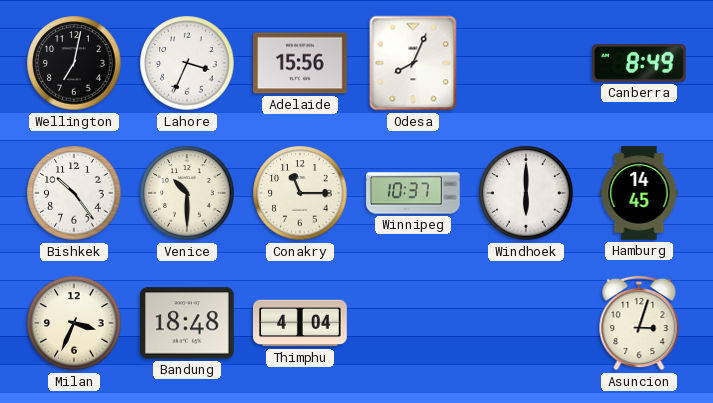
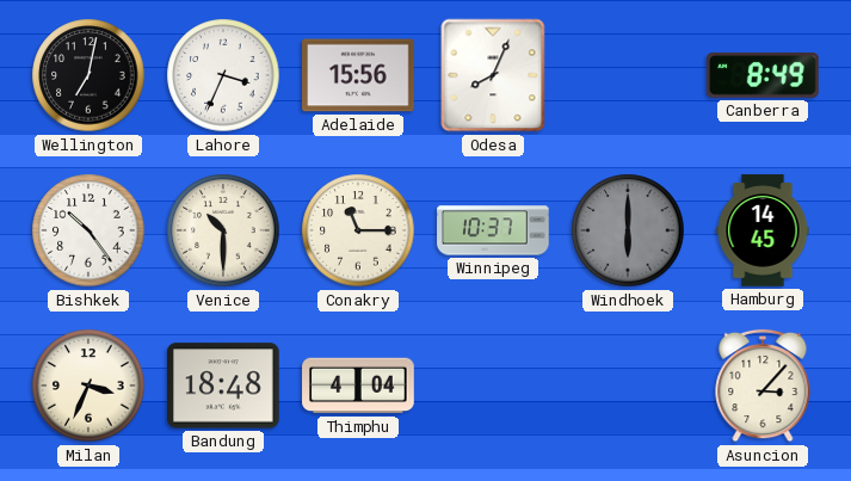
Windhoek dial: white -> grey
Asuncion: 3:03 -> 3:07
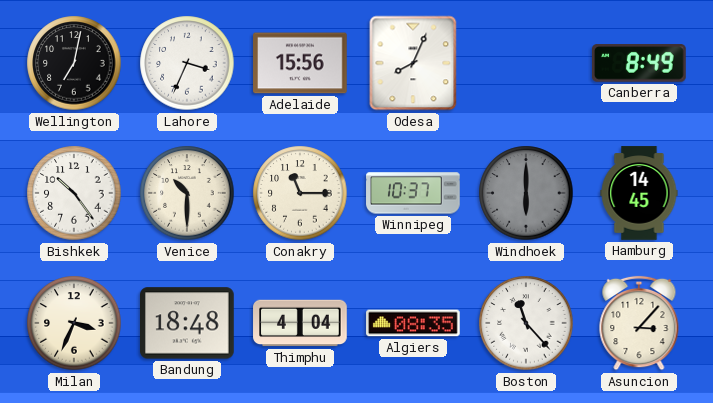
Algiers: none -> 08:35
Boston: none -> 11:23
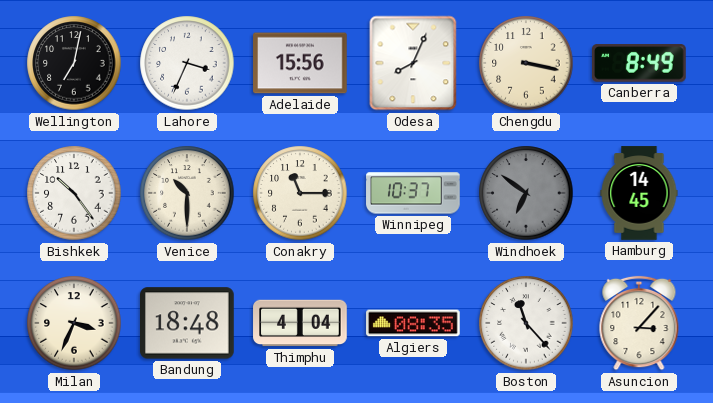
Chengdu: none -> 3:17
Windhoek: 6:00 -> 6:51
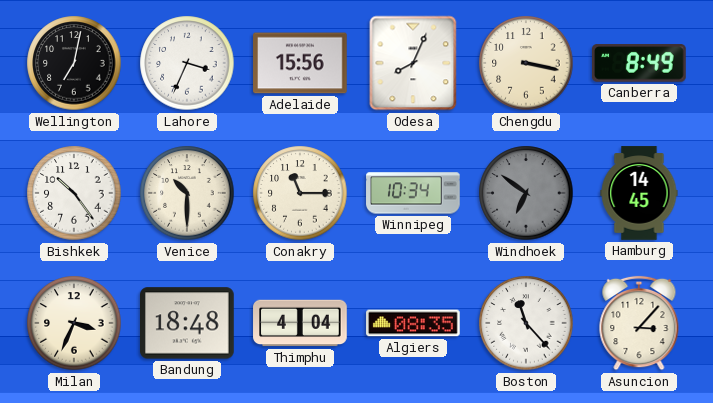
Winnipeg: 10:37 -> 10:34
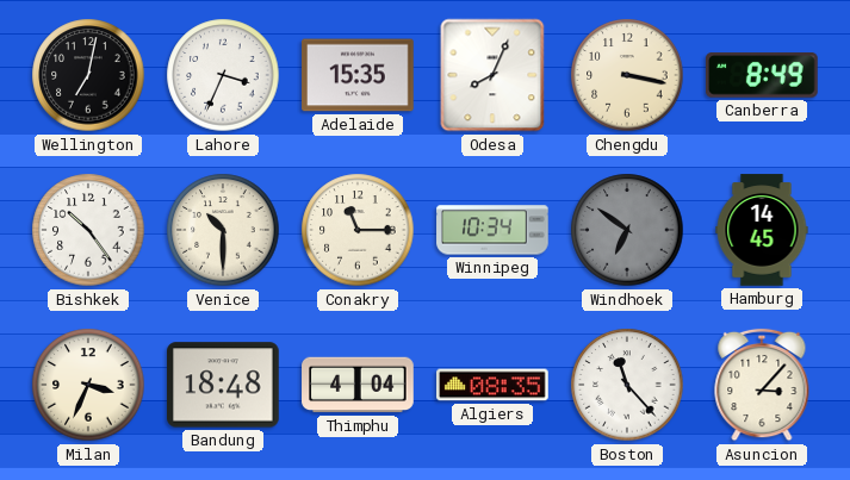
Adelaide: 15:56 -> 15:35
